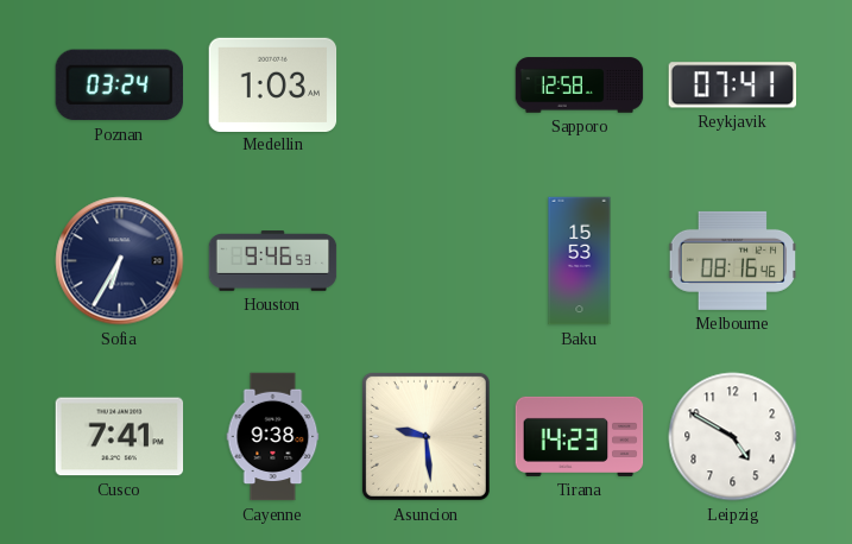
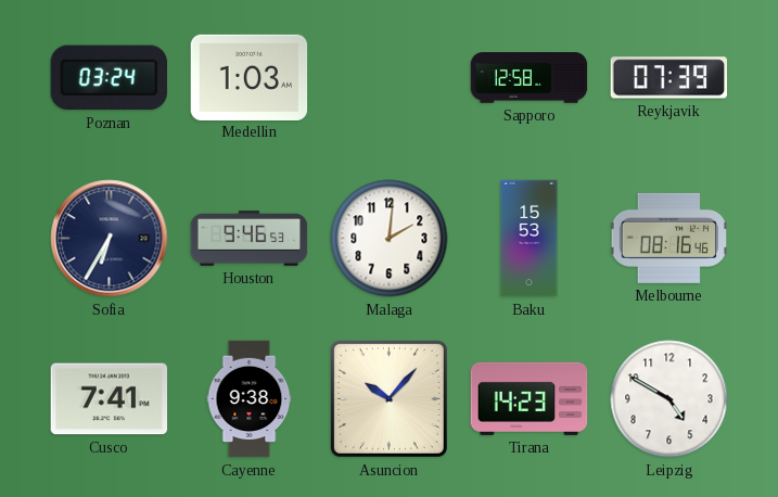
Reykjavik: 07:41 -> 07:39
Malaga: none -> 2:01
Asuncion: 9:29 -> 10:07
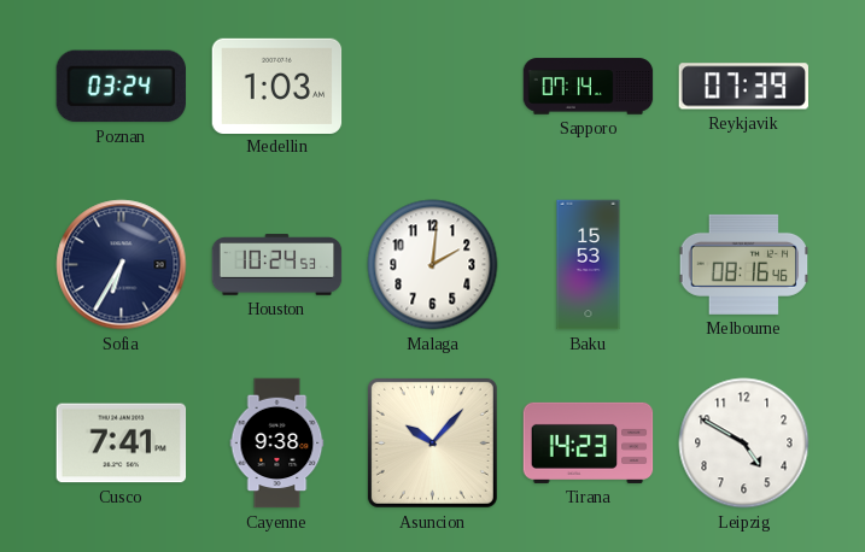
Sapporo: 12:58 -> 07:14
Houston: 9:46 -> 10:24
